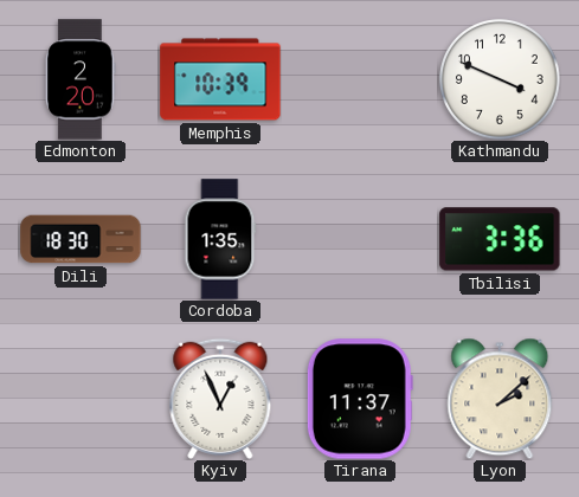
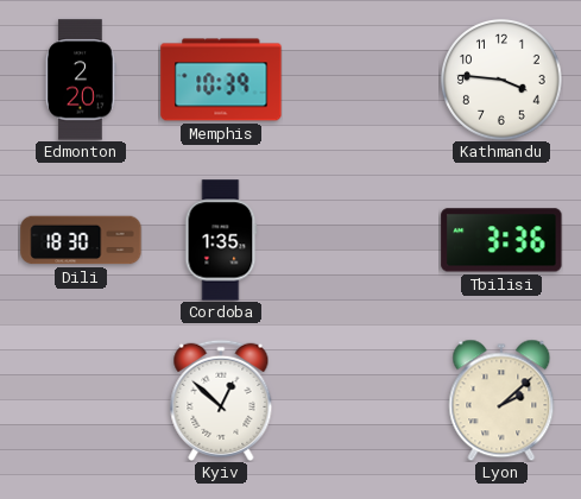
Kathmandu: 3:49 -> 3:46
Kyiv: 12:56 -> 12:52
Tirana: 11:37 -> none
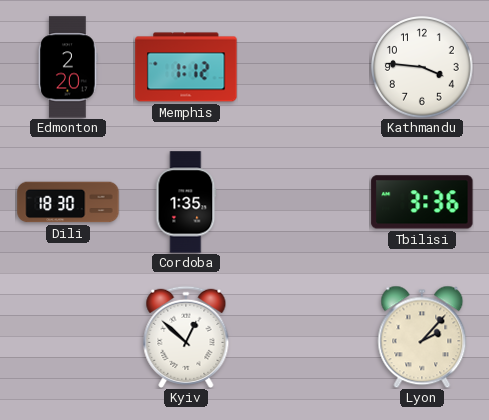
Memphis: 10:39 -> 1:12
Lyon: 2:08 -> 2:07
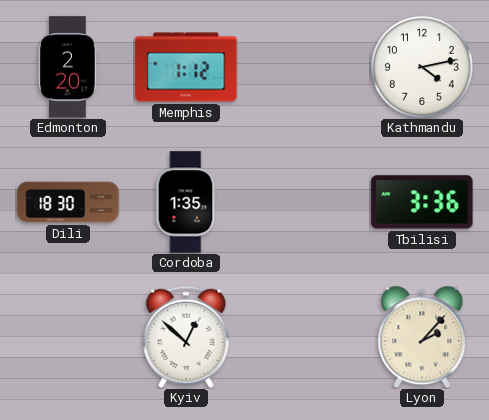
Kathmandu: 3:46 -> 4:13
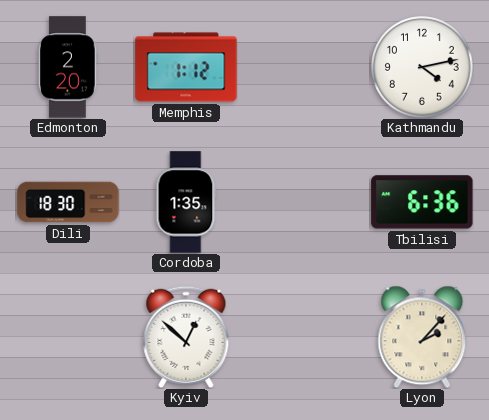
Tbilisi: 3:36 -> 6:36
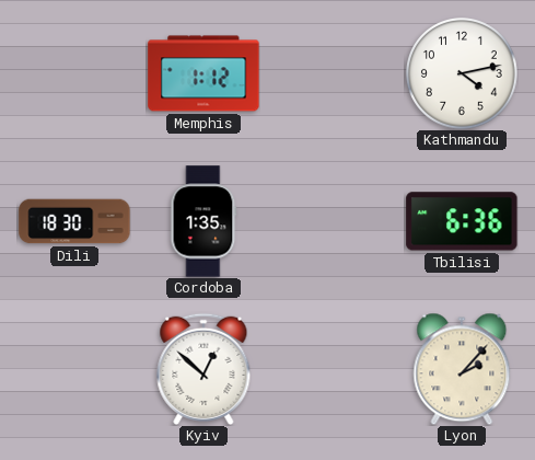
Edmonton: 2:20 -> none
